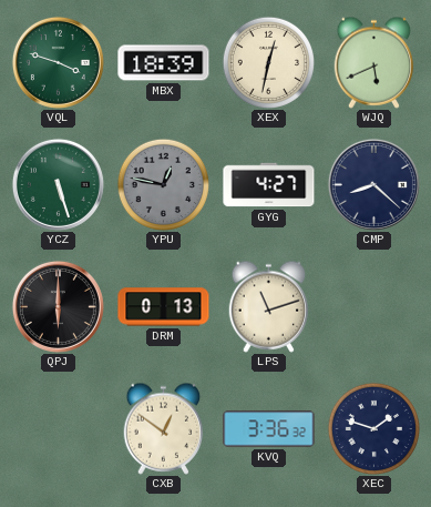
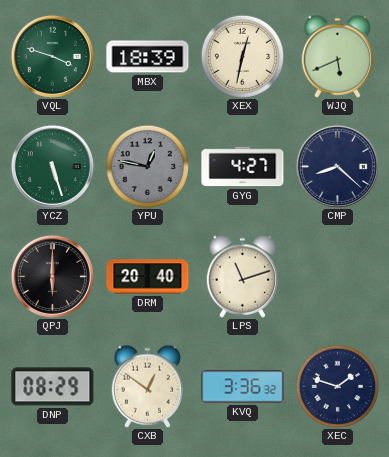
DRM: 0:13 -> 20:40
DNP: none -> 08:29
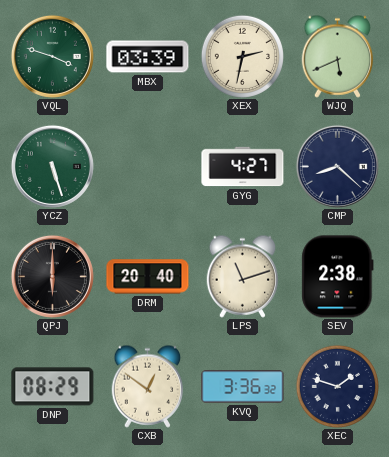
MBX: 18:39 -> 03:39
XEX: 12:32 -> 2:32
YPU: 12:47 -> none
SEV: none -> 2:38
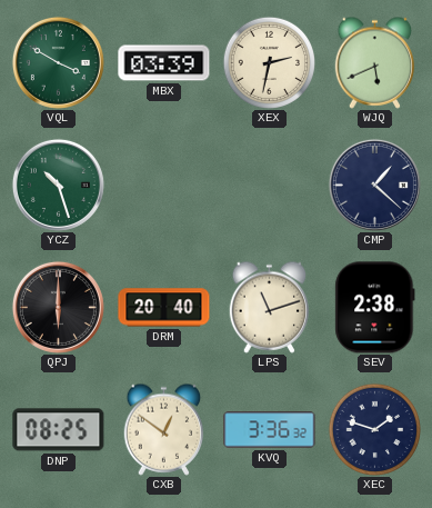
VQL: 3:48 -> 3:50
YCZ: 5:27 -> 10:27
GYG: 4:27 -> none
CMP: 8:22 -> 1:22
DNP: 08:29 -> 08:25
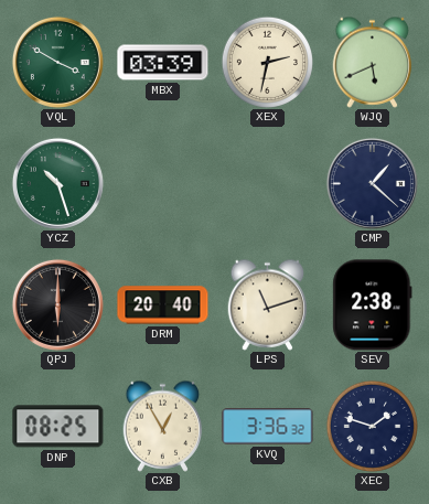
CXB: 12:51 -> 12:55
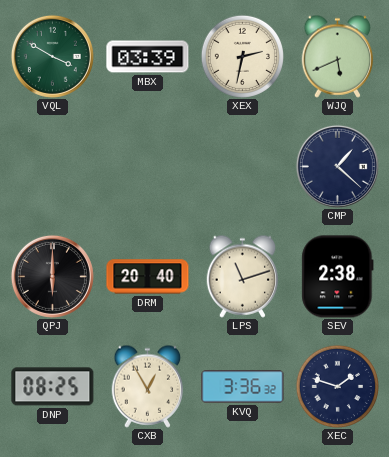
YCZ: 10:27 -> none
